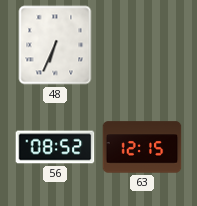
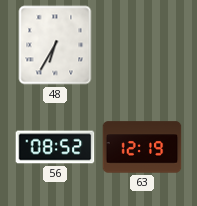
48: 6:34 -> 6:35
63: 12:15 -> 12:19
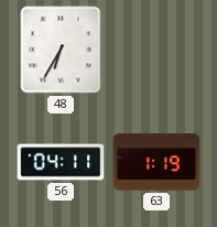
56: 08:52 -> 04:11
63: 12:19 -> 1:19
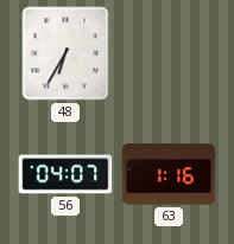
56: 04:11 -> 04:07
63: 1:19 -> 1:16
